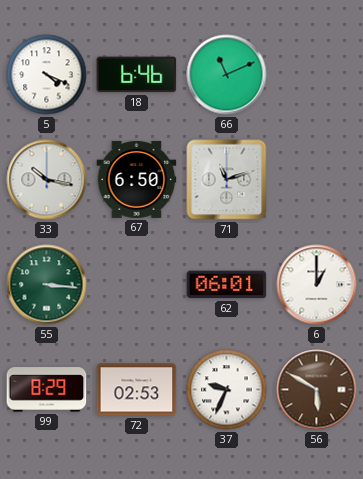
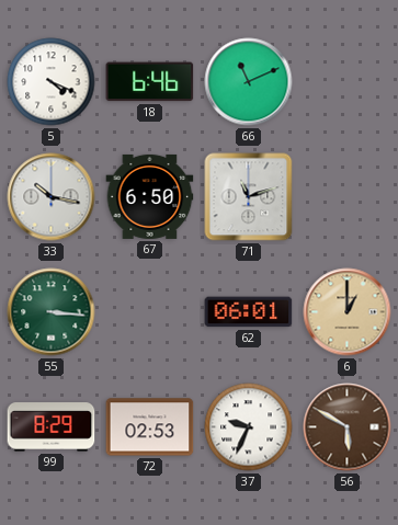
6 dial: white -> champagne
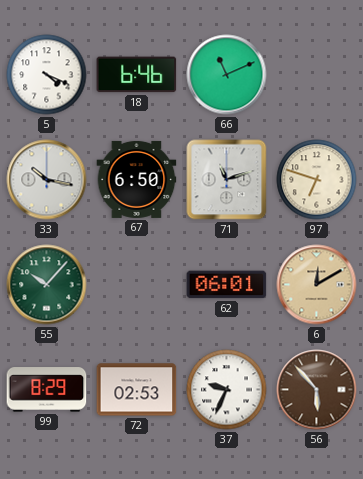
97: none -> 6:48
55: 3:16 -> 10:07
6: 1:00 -> 12:10
56: 5:50 -> 5:53
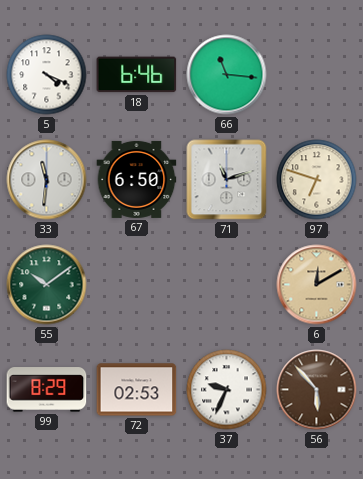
66: 11:11 -> 11:16
33: 10:17 -> 11:31
55: 10:07 -> 10:09
62: 06:01 -> none
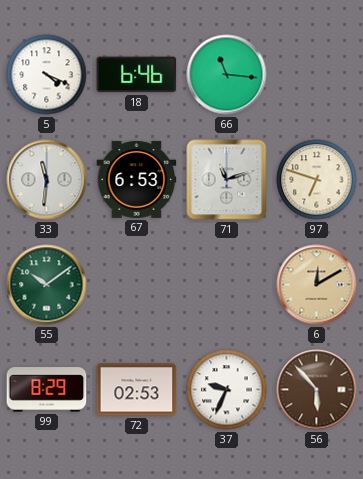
67: 6:50 -> 6:53
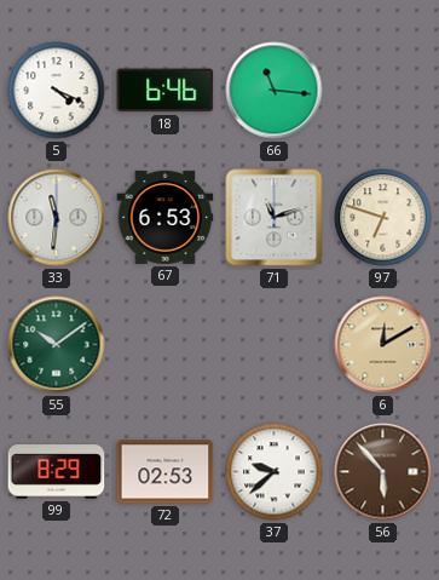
37: 9:34 -> 9:38
